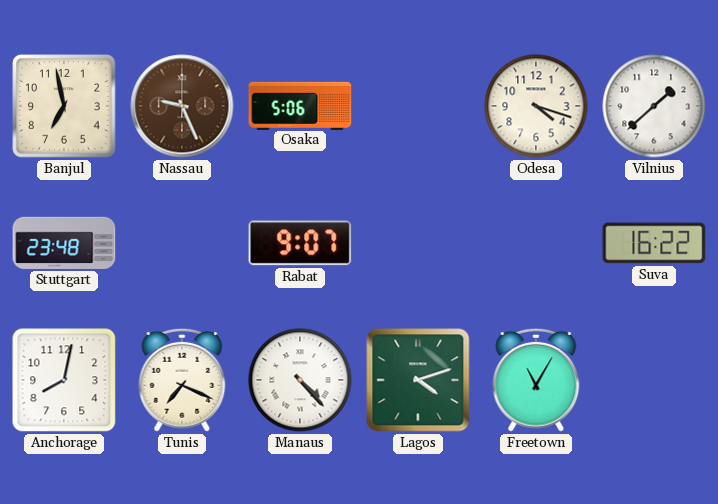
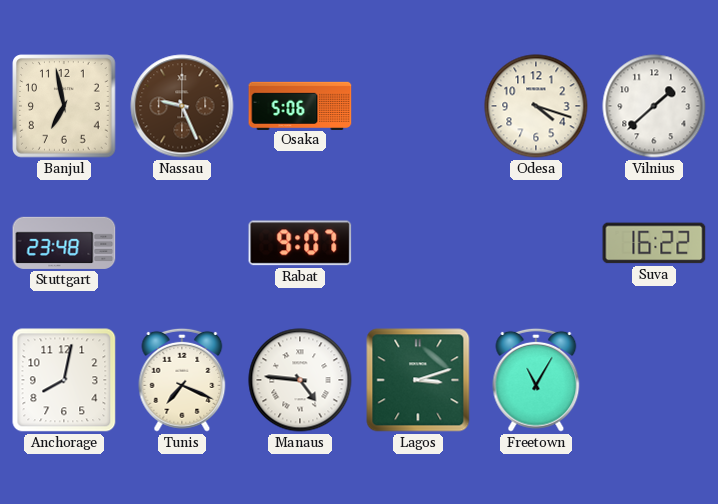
Manaus: 4:23 -> 4:46
Lagos: 4:12 -> 3:12
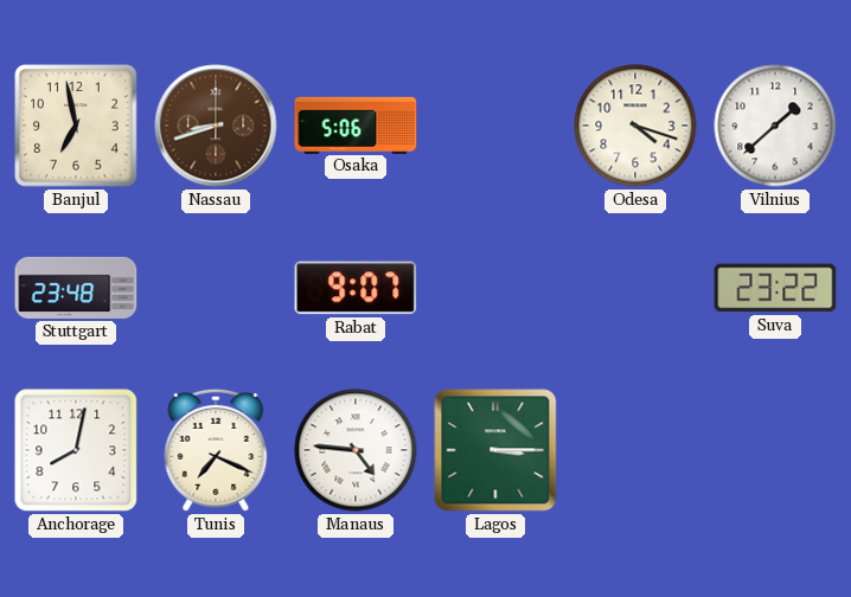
Nassau: 9:26 -> 8:42
Suva: 16:22 -> 23:22
Lagos: 3:12 -> 3:15
Freetown: 11:05 -> none
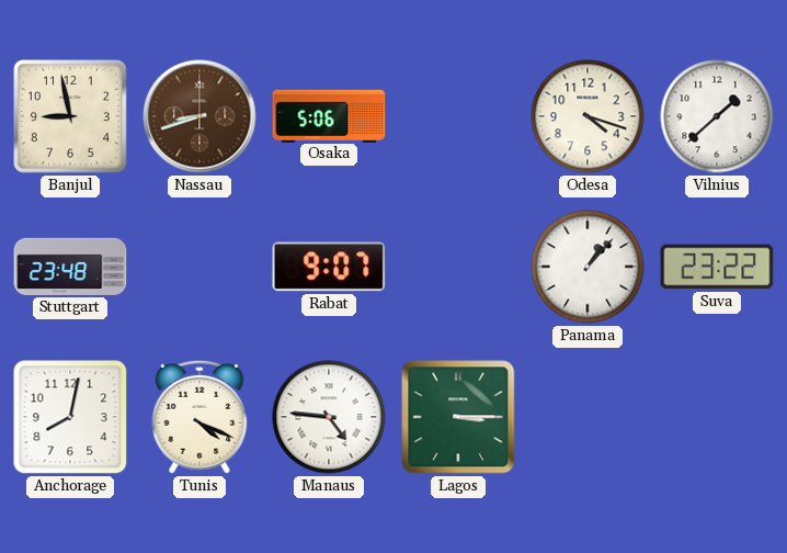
Banjul: 6:58 -> 8:58
Panama: none -> 1:07
Tunis: 7:19 -> 4:19
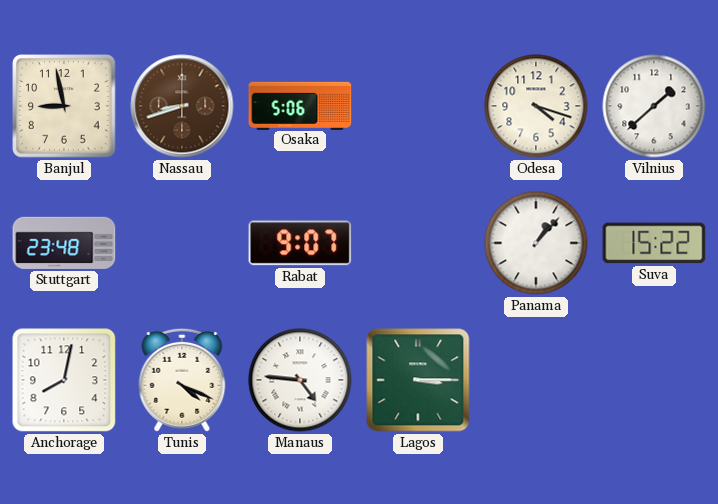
Suva: 23:22 -> 15:22
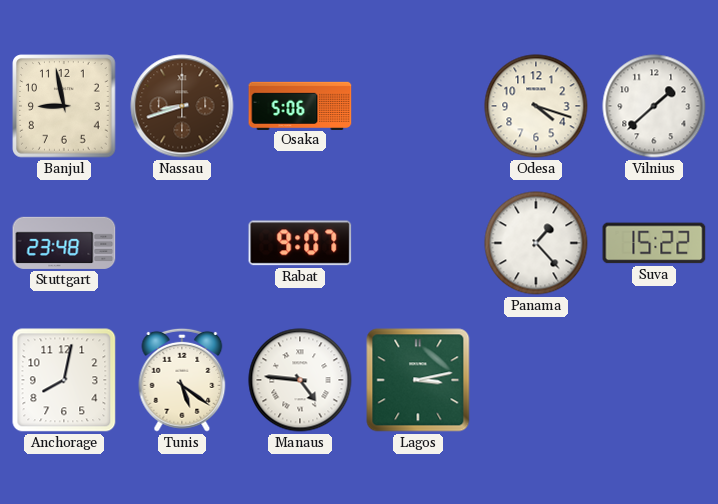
Panama: 1:07 -> 1:23
Tunis: 4:19 -> 5:21
Lagos: 3:15 -> 3:13
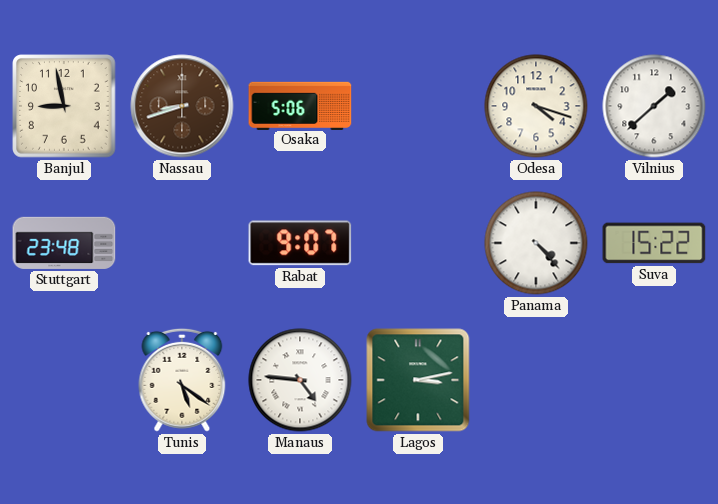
Panama: 1:23 -> 4:23
Anchorage: 8:02 -> none
